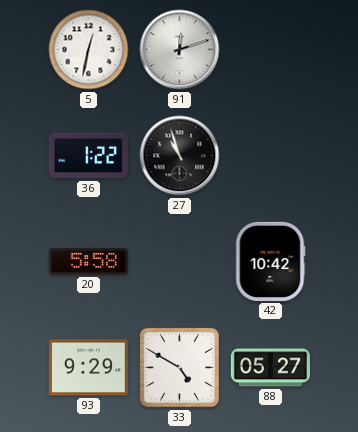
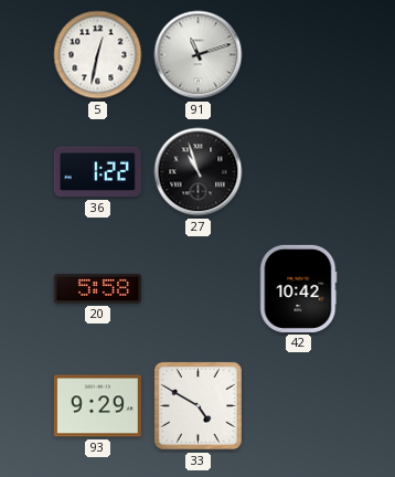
91: 12:12 -> 11:12
88: 05:27 -> none
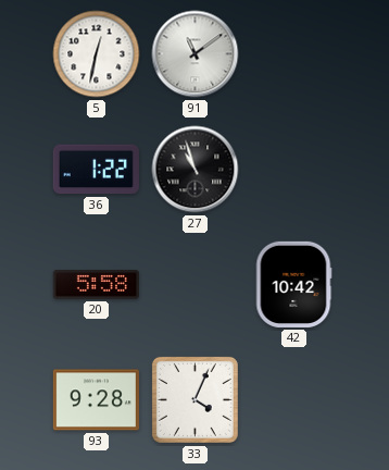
91: 11:12 -> 11:09
93: 9:29 -> 9:28
33: 4:50 -> 4:04
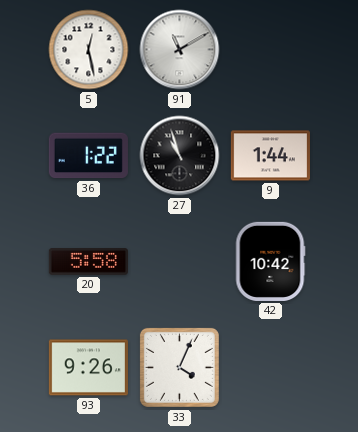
5: 12:32 -> 12:28
91: 11:09 -> 11:10
9: none -> 1:44
93: 9:28 -> 9:26
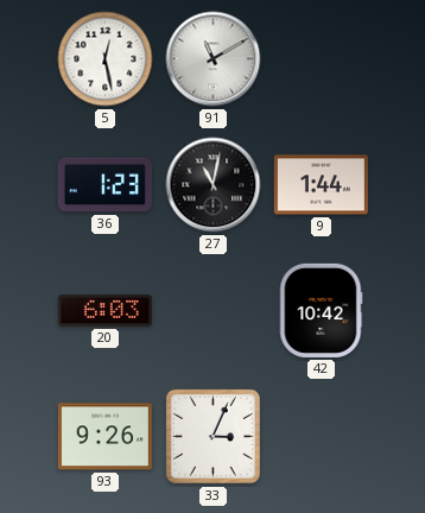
36: 1:22 -> 1:23
27: 10:57 -> 11:02
20: 5:58 -> 6:03
33: 4:04 -> 3:04
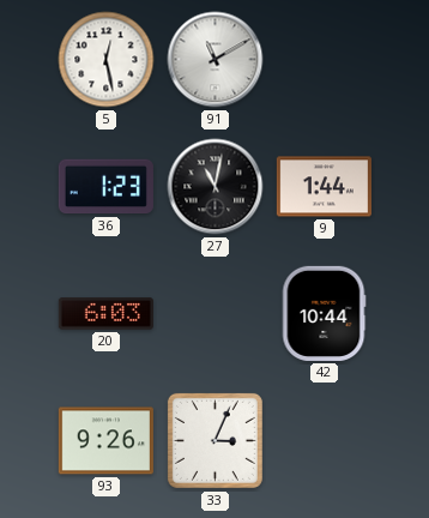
42: 10:42 -> 10:44
